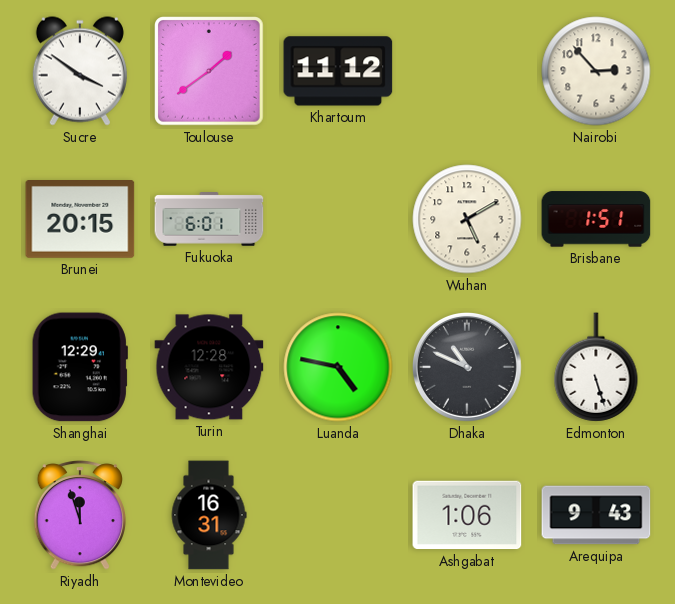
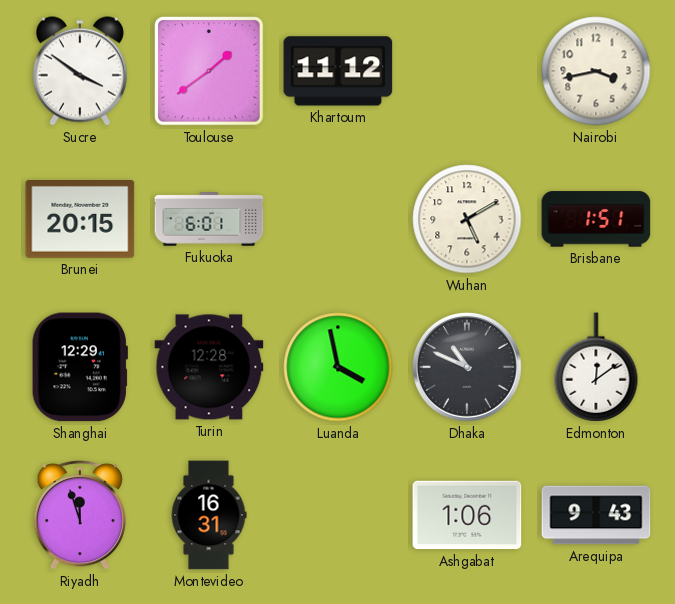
Nairobi: 2:53 -> 3:43
Luanda: 4:47 -> 3:58
Edmonton: 5:27 -> 12:09
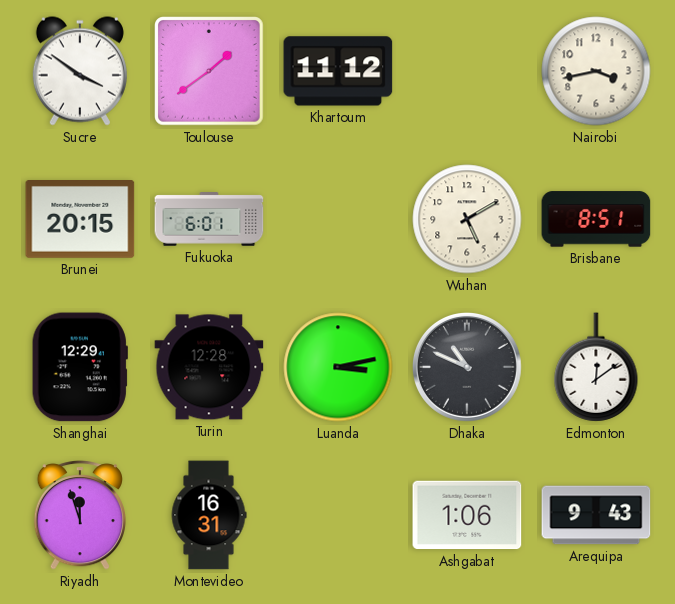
Brisbane: 1:51 -> 8:51
Luanda: 3:58 -> 3:13
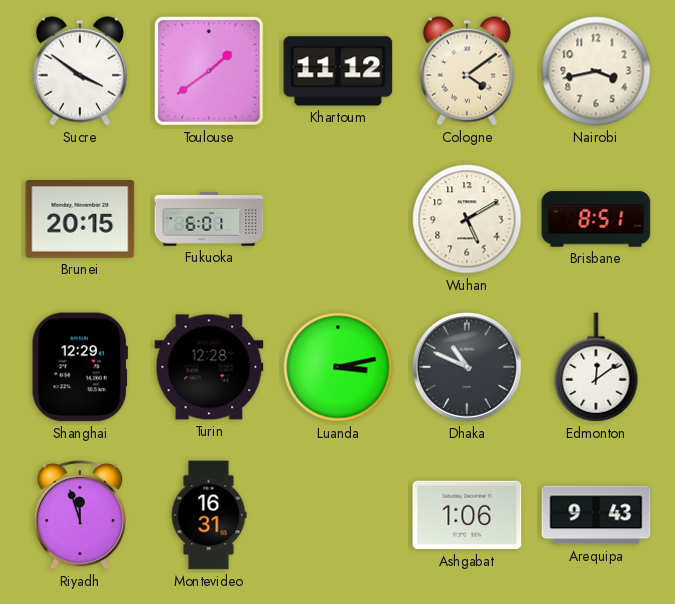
Cologne: none -> 4:09
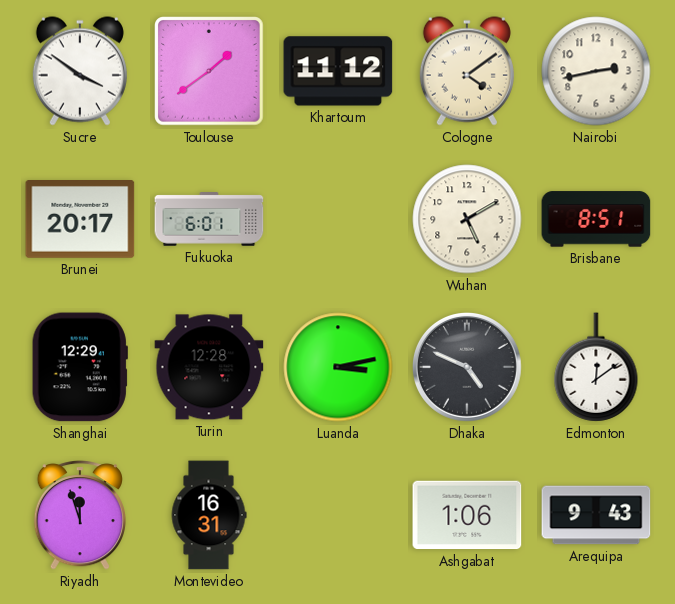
Nairobi: 3:43 -> 2:43
Brunei: 20:15 -> 20:17
Dhaka: 10:49 -> 4:49
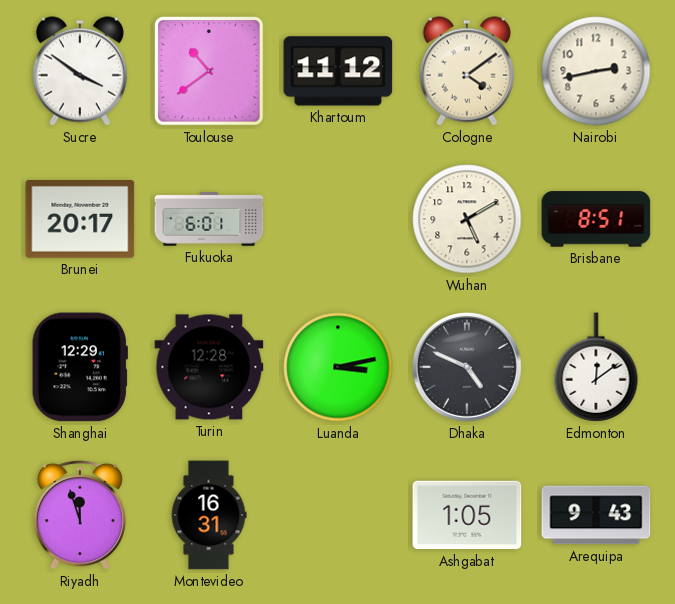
Toulouse: 1:39 -> 10:39
Ashgabat: 1:06 -> 1:05
